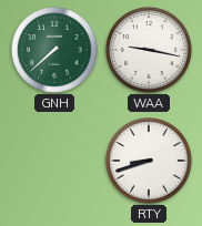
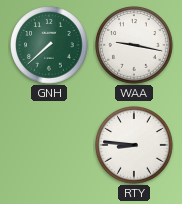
RTY: 8:42 -> 8:46
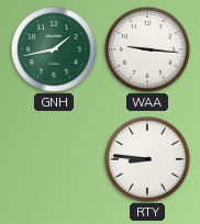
GNH: 7:38 -> 1:43
WAA: 9:17 -> 9:16
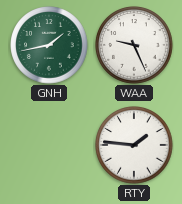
WAA: 9:16 -> 9:26
RTY: 8:46 -> 1:46
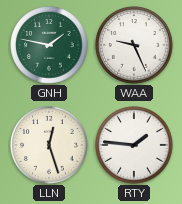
GNH: 1:43 -> 1:47
LLN: none -> 12:27
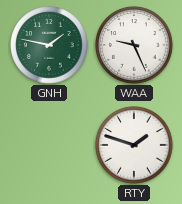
LLN: 12:27 -> none
RTY: 1:46 -> 1:48
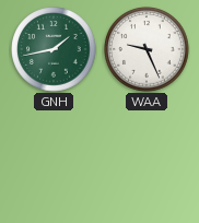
GNH: 1:47 -> 1:43
RTY: 1:48 -> none
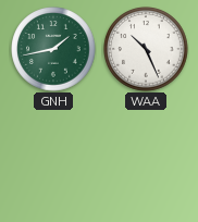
WAA: 9:26 -> 10:26
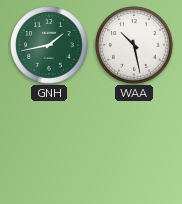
WAA: 10:26 -> 10:28
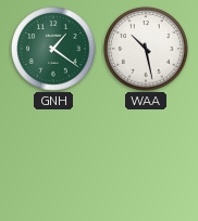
GNH: 1:43 -> 1:21
